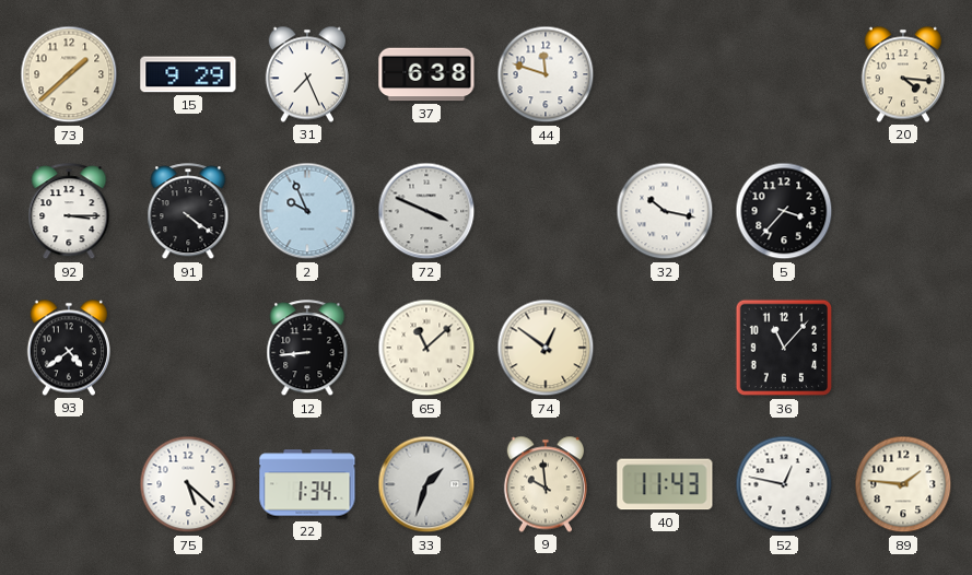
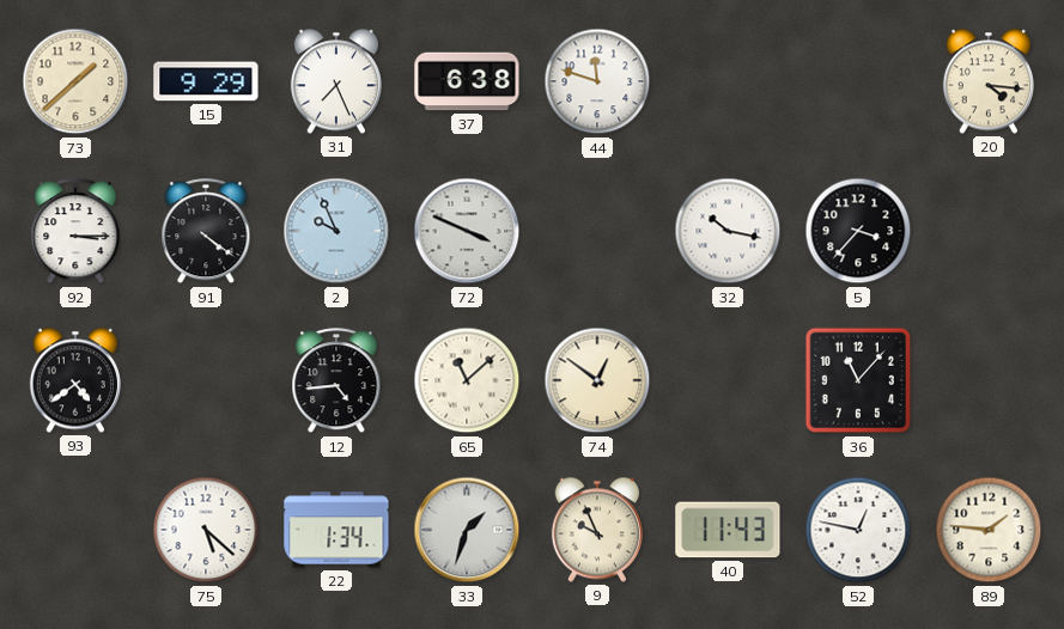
12: 8:44 -> 4:44
9: 9:59 -> 9:56
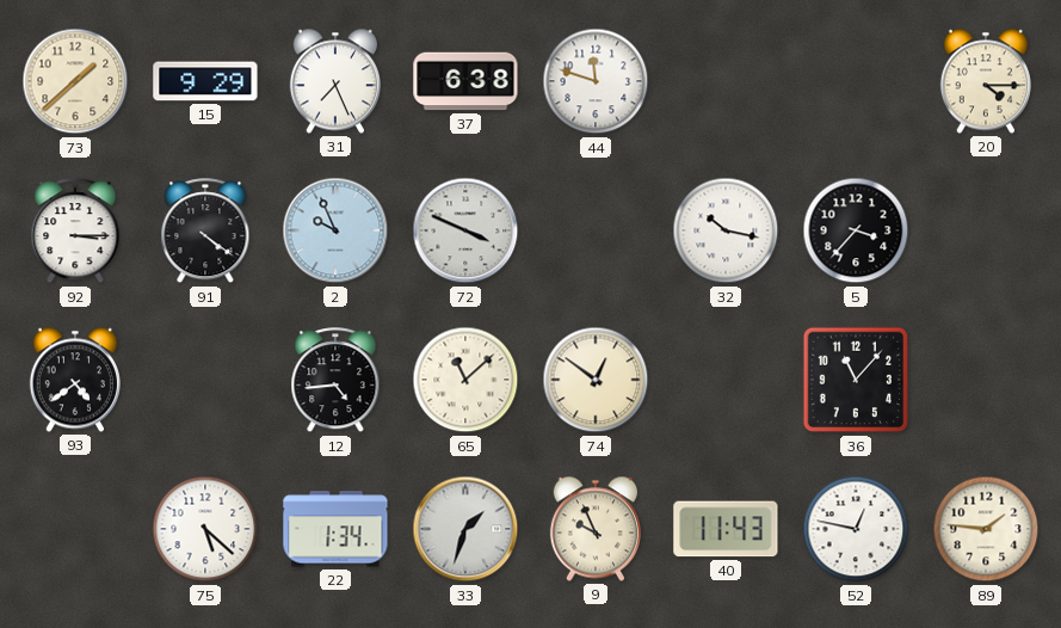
20: 4:16 -> 4:15
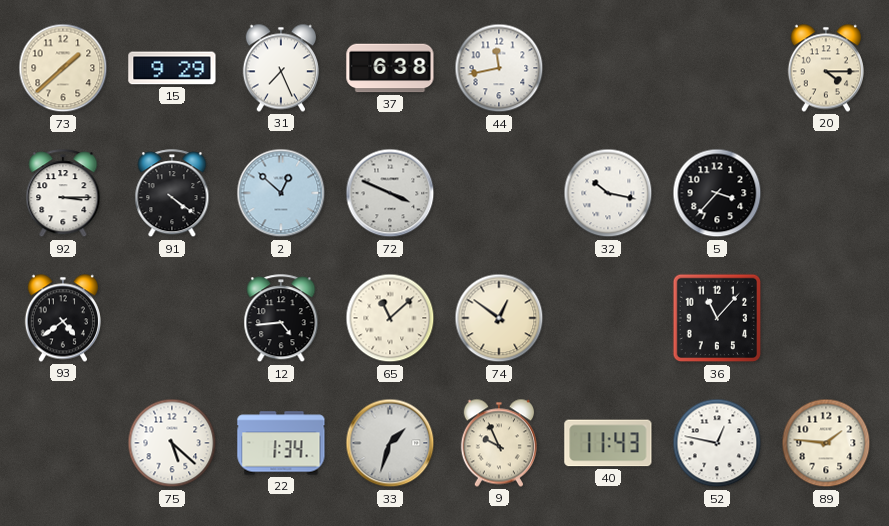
44: 11:48 -> 11:43
2: 9:56 -> 12:52
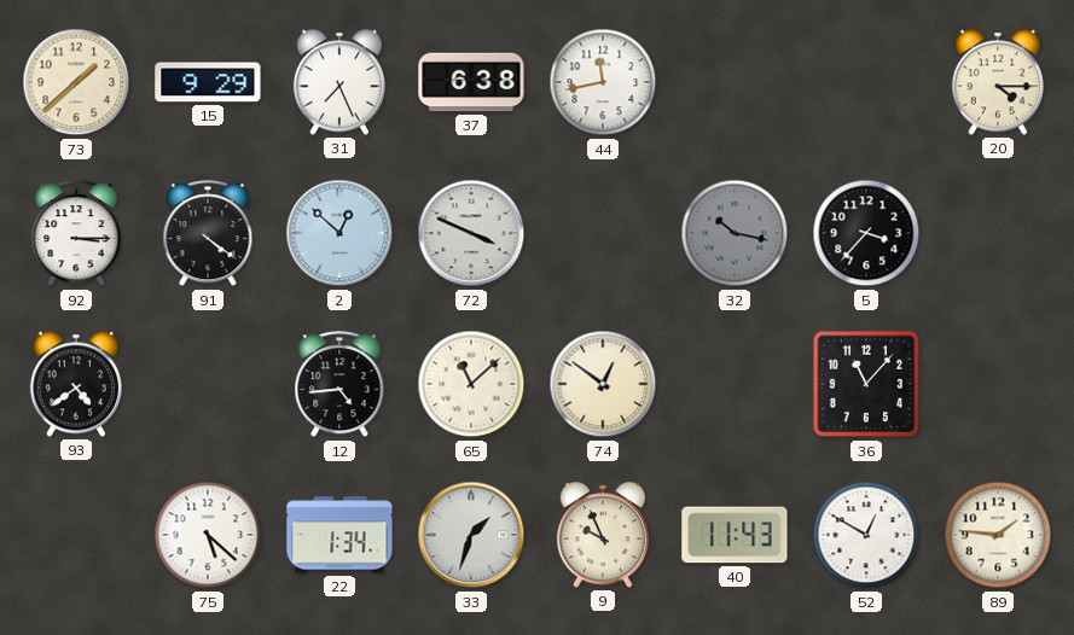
32 dial: white -> grey
52: 12:47 -> 12:50
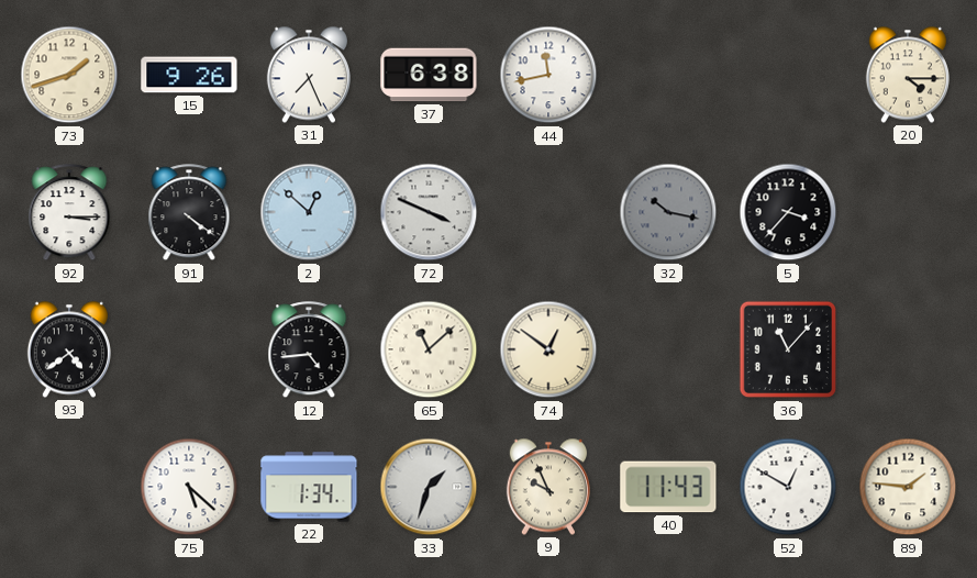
73: 1:38 -> 1:42
15: 9:29 -> 9:26
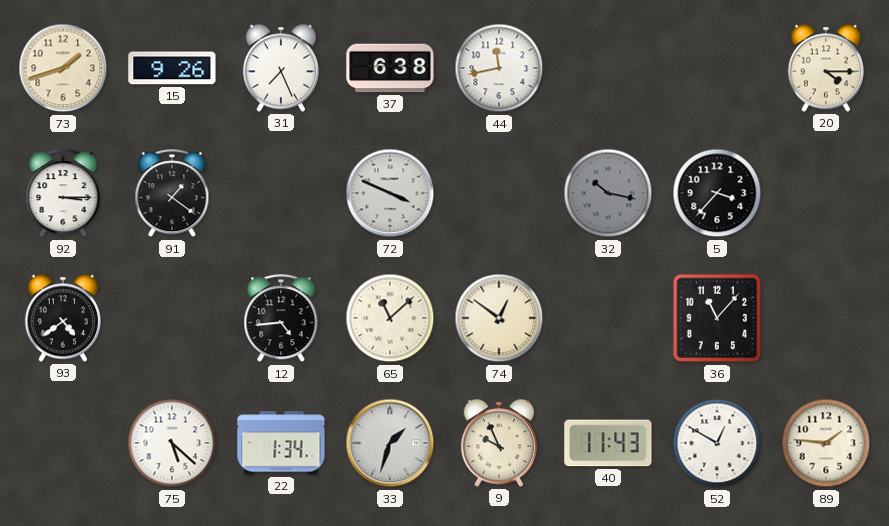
91: 4:21 -> 1:21
2: 12:52 -> none
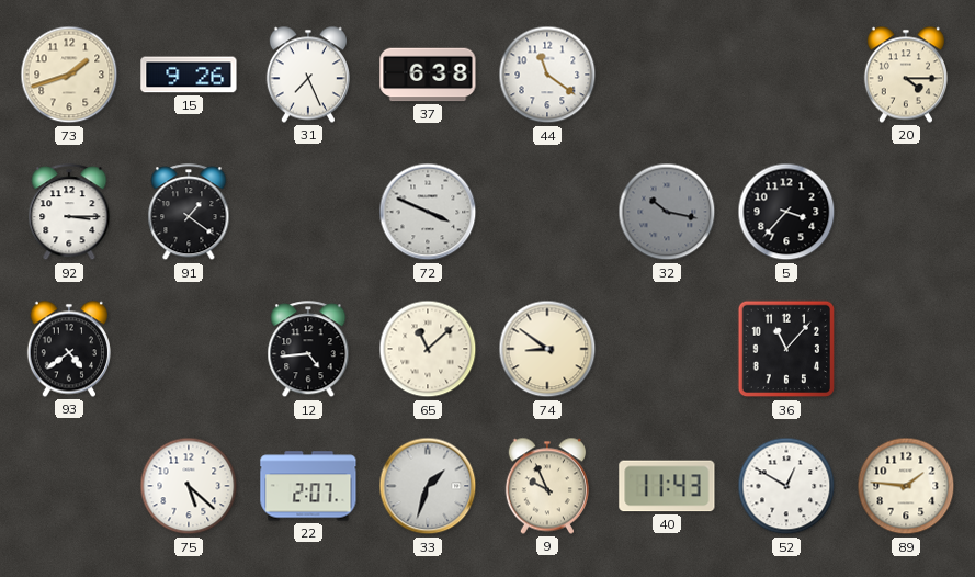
44: 11:43 -> 11:21
74: 12:51 -> 8:51
22: 1:34 -> 2:07
